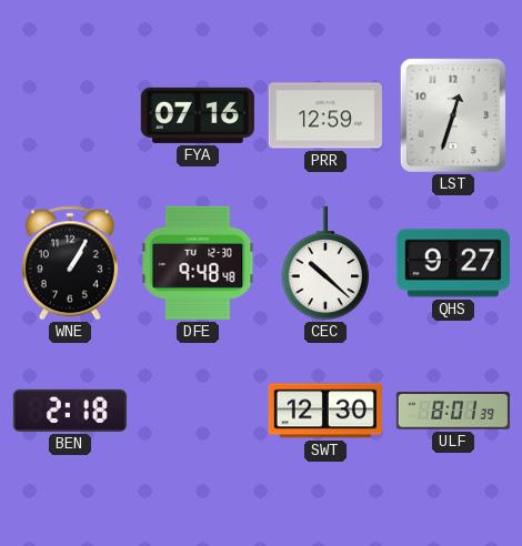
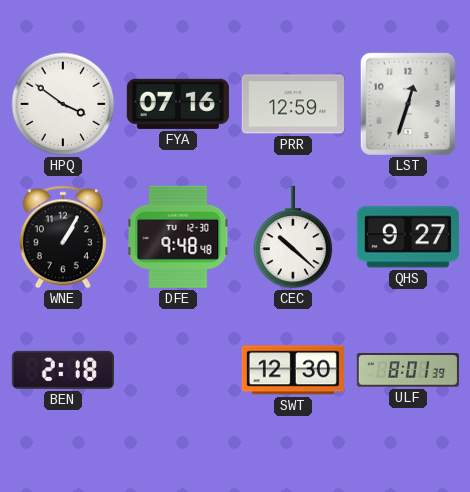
HPQ: none -> 3:51
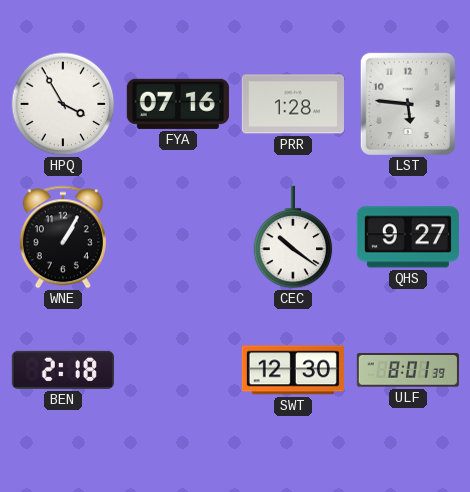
HPQ: 3:51 -> 3:55
PRR: 12:59 -> 1:28
LST: 12:33 -> 5:46
DFE: 9:48 -> none
CEC: 10:22 -> 10:21
